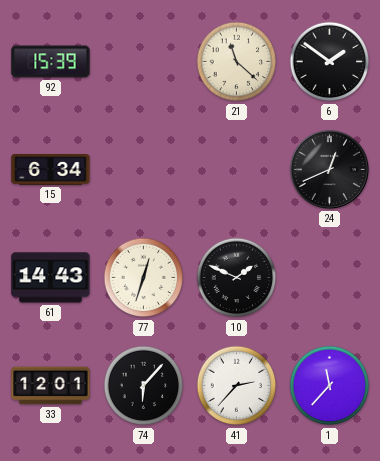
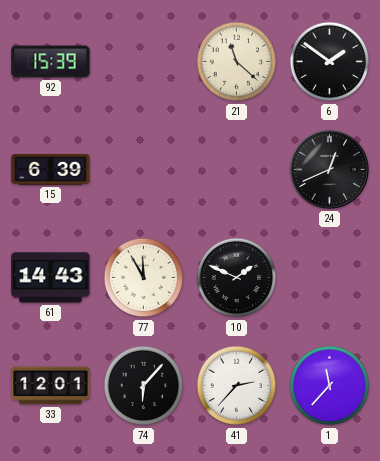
15: 6:34 -> 6:39
77: 12:33 -> 11:55
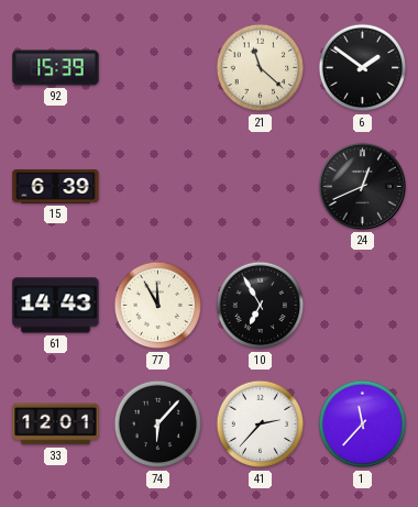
10: 1:49 -> 6:55
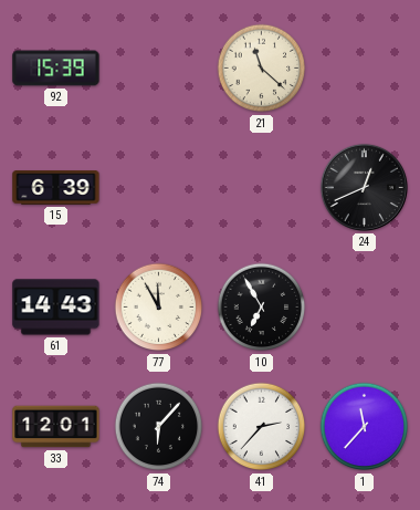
6: 1:51 -> none
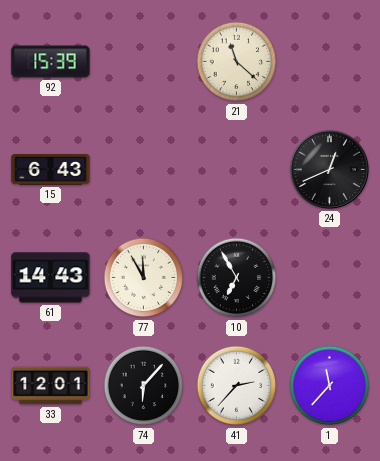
15: 6:39 -> 6:43
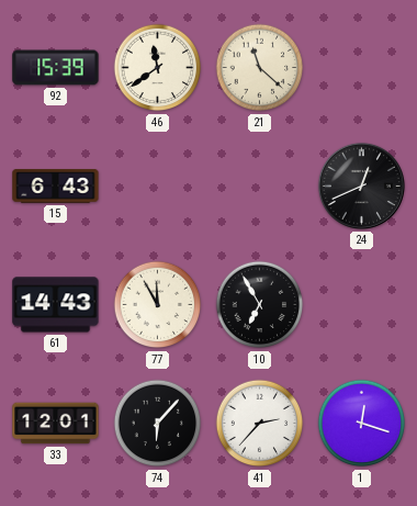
46: none -> 11:39
1: 11:37 -> 12:18
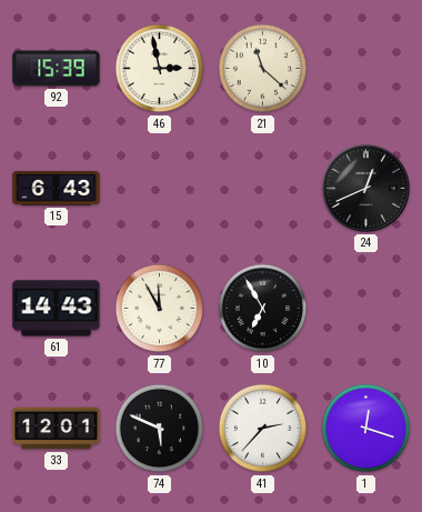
46: 11:39 -> 2:58
74: 6:07 -> 5:49
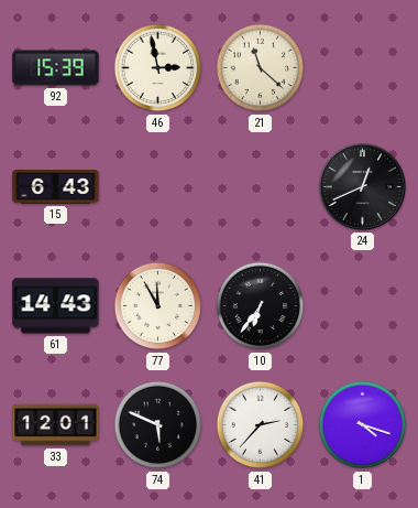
10: 6:55 -> 6:36
1: 12:18 -> 4:18
